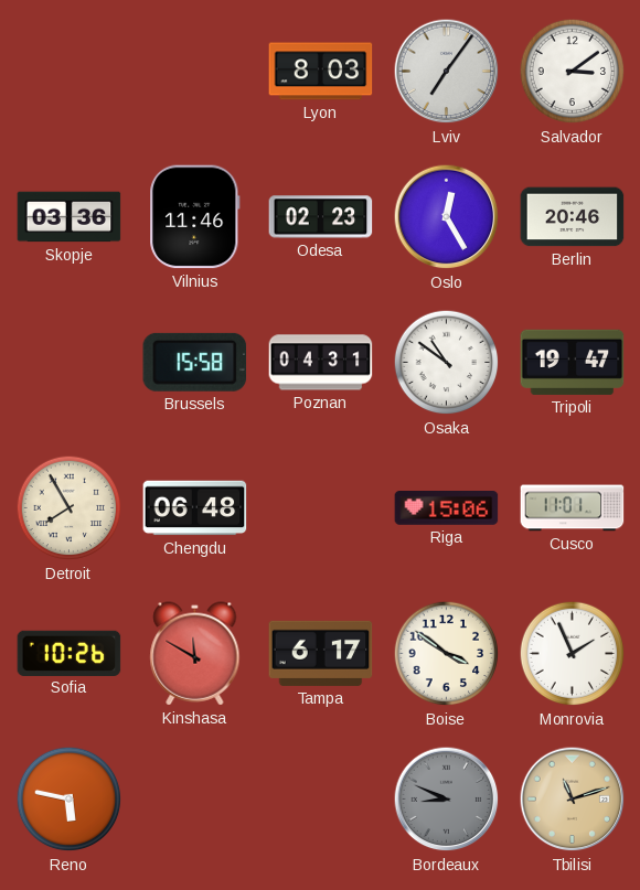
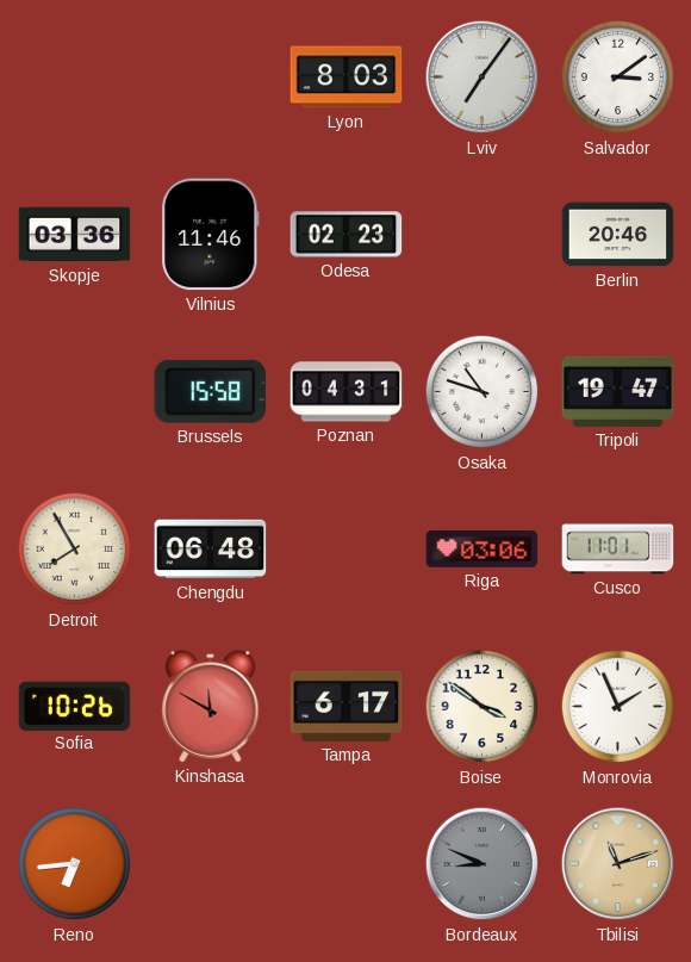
Oslo: 12:25 -> none
Osaka: 10:51 -> 10:48
Riga: 15:06 -> 03:06
Reno: 5:47 -> 6:44
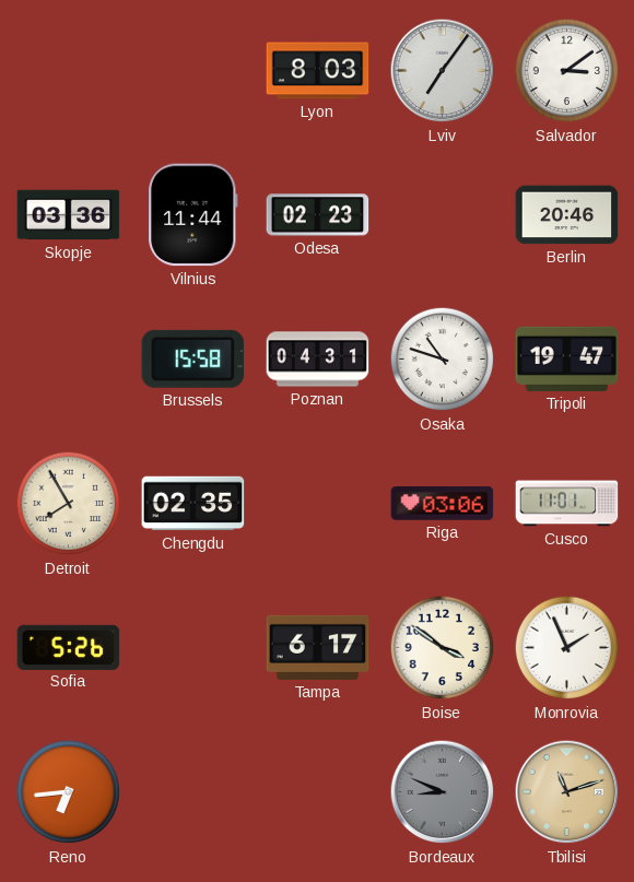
Vilnius: 11:46 -> 11:44
Chengdu: 06:48 -> 02:35
Sofia: 10:26 -> 5:26
Kinshasa: 11:50 -> none
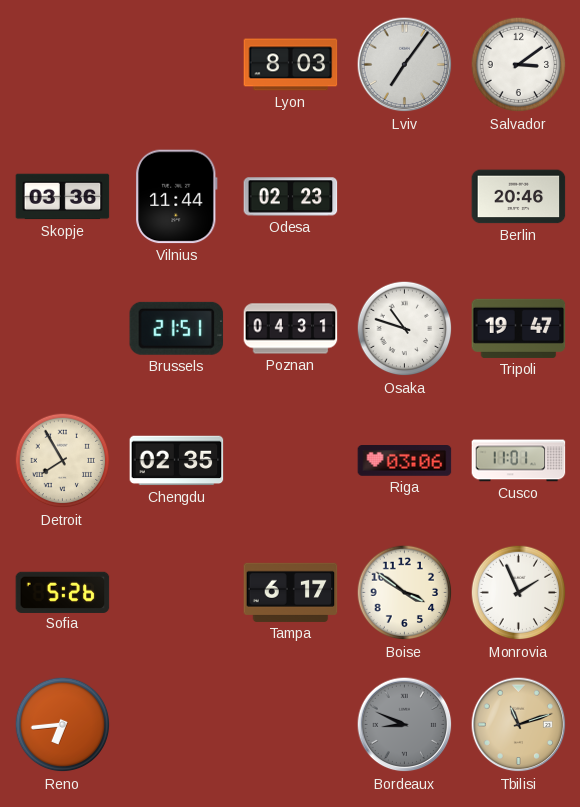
Brussels: 15:58 -> 21:51
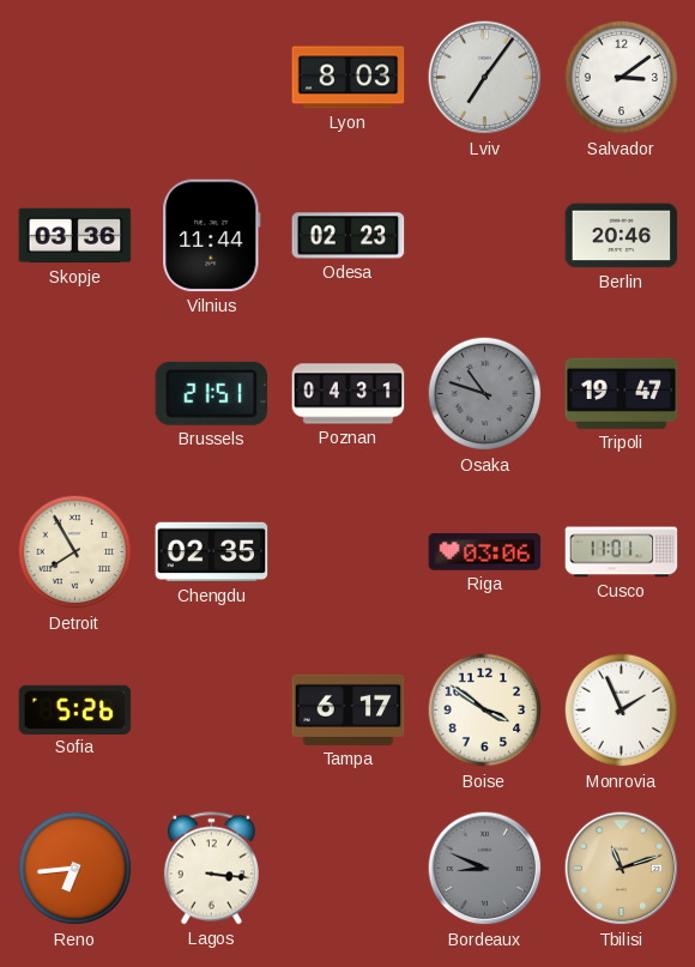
Osaka dial: white -> grey
Lagos: none -> 3:16
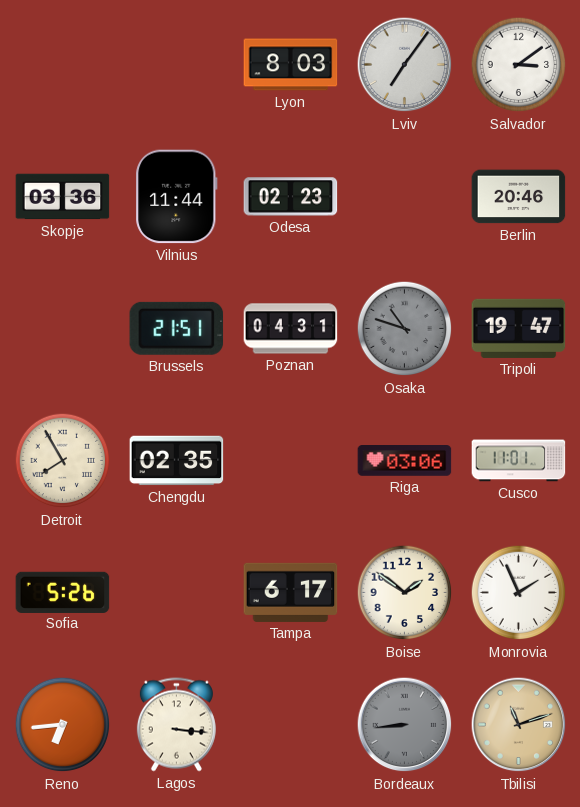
Boise: 3:51 -> 1:51
Bordeaux: 8:49 -> 8:44
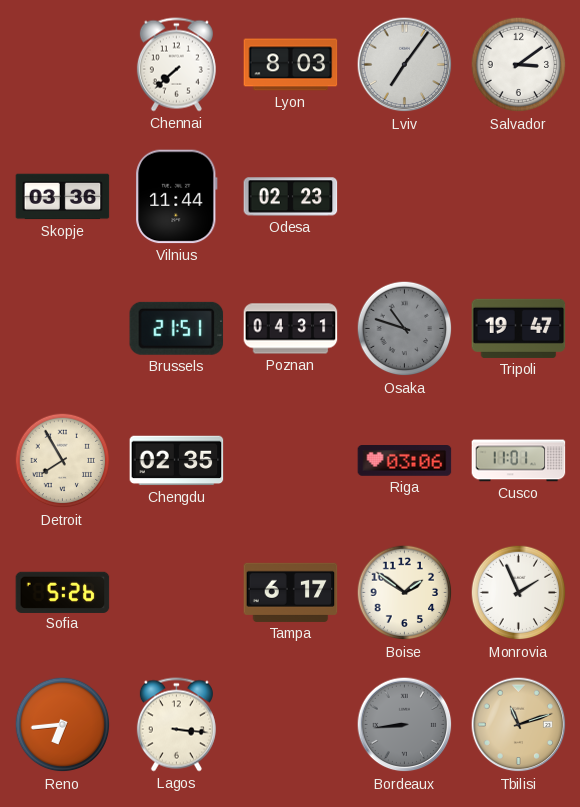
Chennai: none -> 7:38
Berlin: 20:46 -> none
